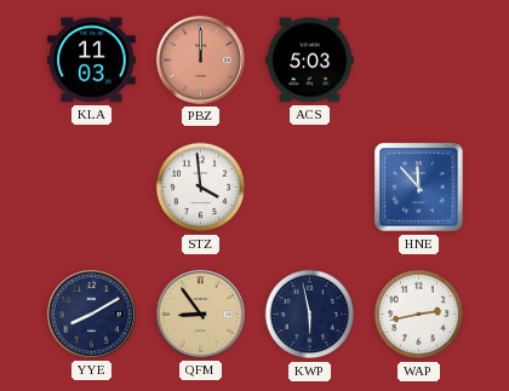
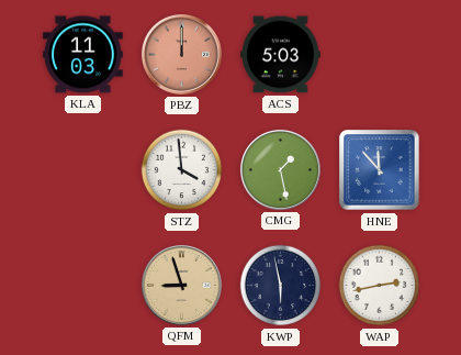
CMG: none -> 1:28
YYE: 8:10 -> none
QFM: 8:54 -> 8:57
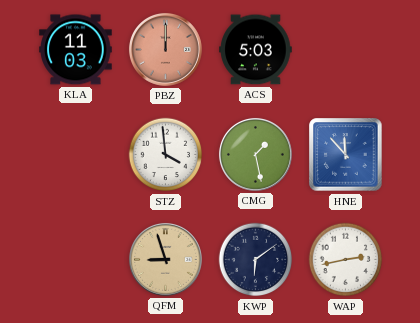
KWP: 5:58 -> 6:09
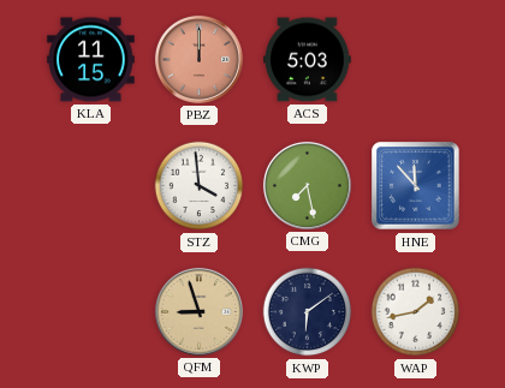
KLA: 11:03 -> 11:15
CMG: 1:28 -> 7:28
WAP: 2:43 -> 1:43
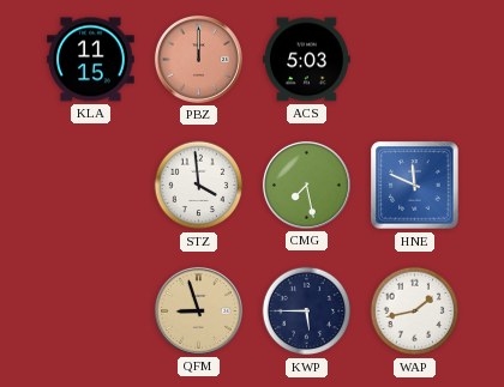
HNE: 11:53 -> 11:49
KWP: 6:09 -> 5:45
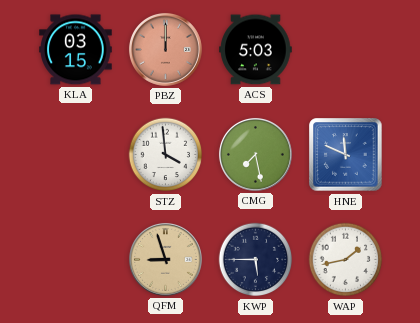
KLA: 11:15 -> 03:15
